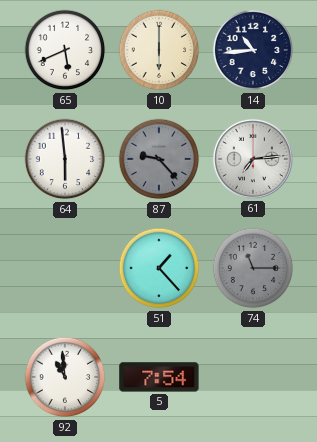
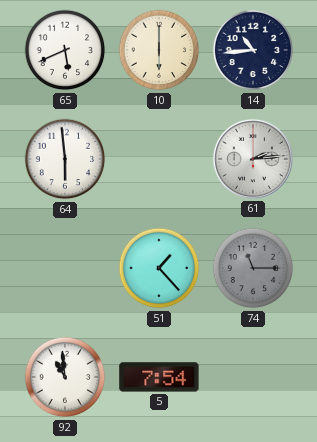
87: 9:23 -> none
61: 7:14 -> 2:14
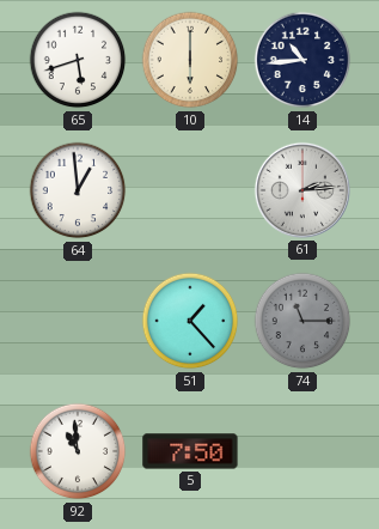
65: 5:41 -> 5:42
64: 5:59 -> 12:59
5: 7:54 -> 7:50
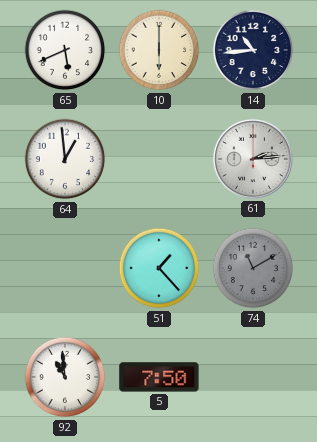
65: 5:42 -> 5:41
74: 11:15 -> 11:10
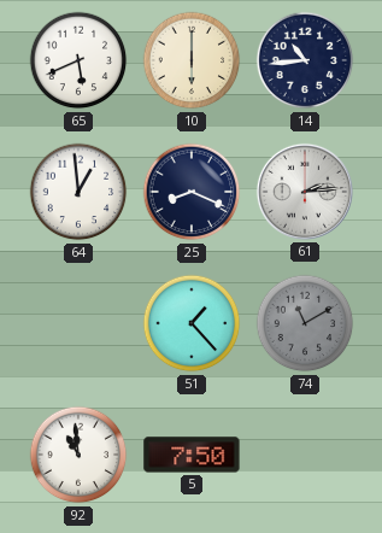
25: none -> 8:19
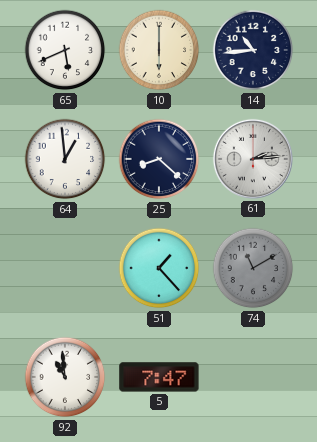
25: 8:19 -> 8:22
5: 7:50 -> 7:47
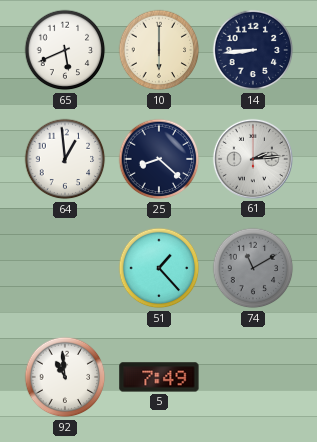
14: 10:44 -> 8:44
5: 7:47 -> 7:49
